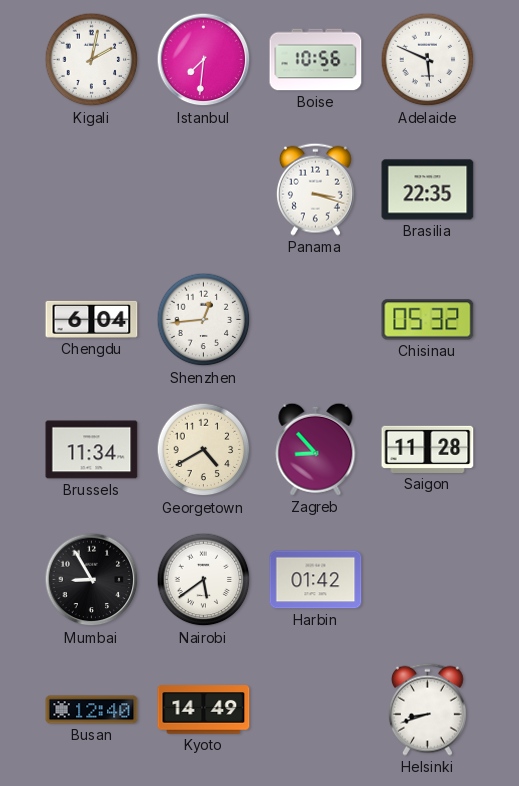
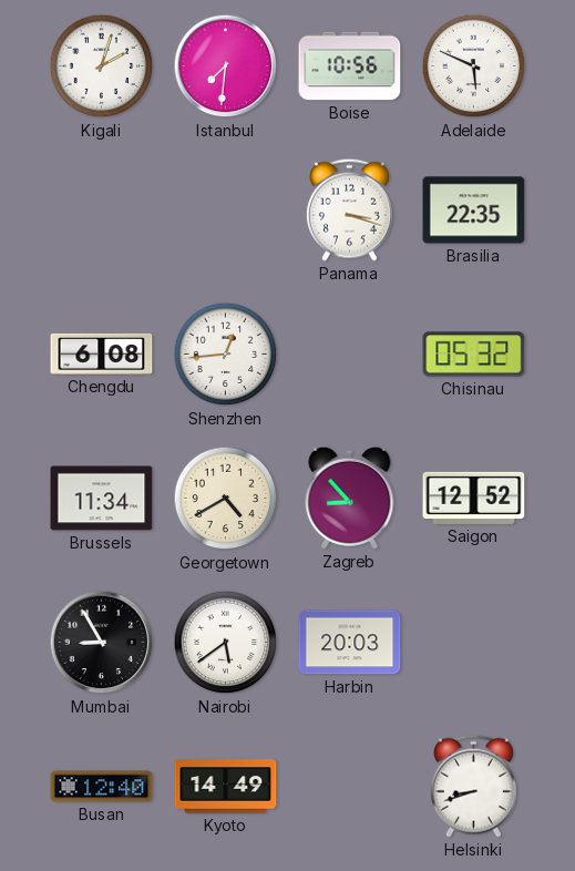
Kigali: 2:02 -> 2:03
Chengdu: 6:04 -> 6:08
Saigon: 11:28 -> 12:52
Harbin: 01:42 -> 20:03
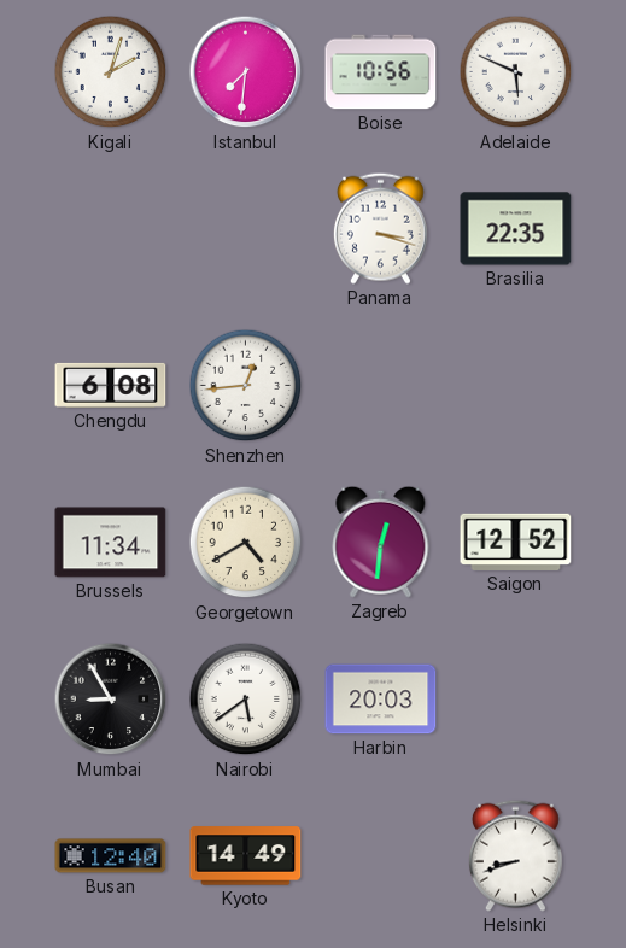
Chisinau: 05:32 -> none
Zagreb: 8:53 -> 12:31
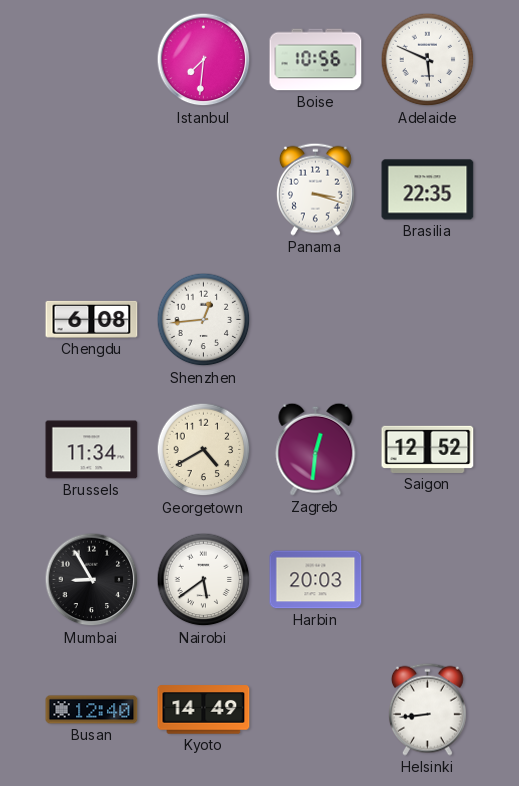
Kigali: 2:03 -> none
Helsinki: 8:42 -> 8:44
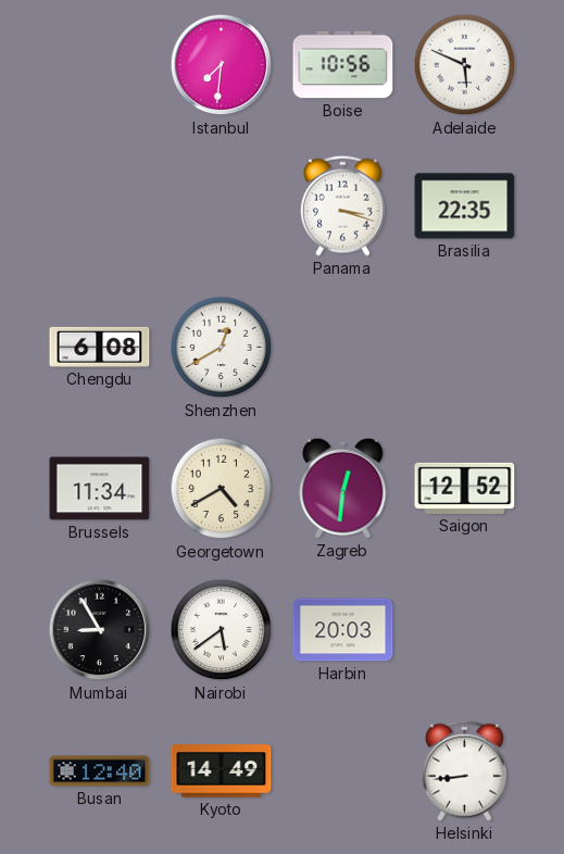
Shenzhen: 12:44 -> 12:40
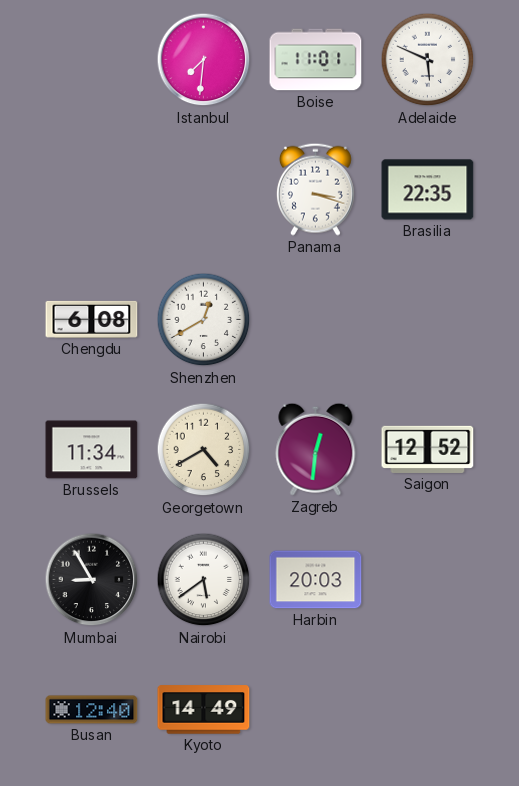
Boise: 10:56 -> 11:01
Helsinki: 8:44 -> none
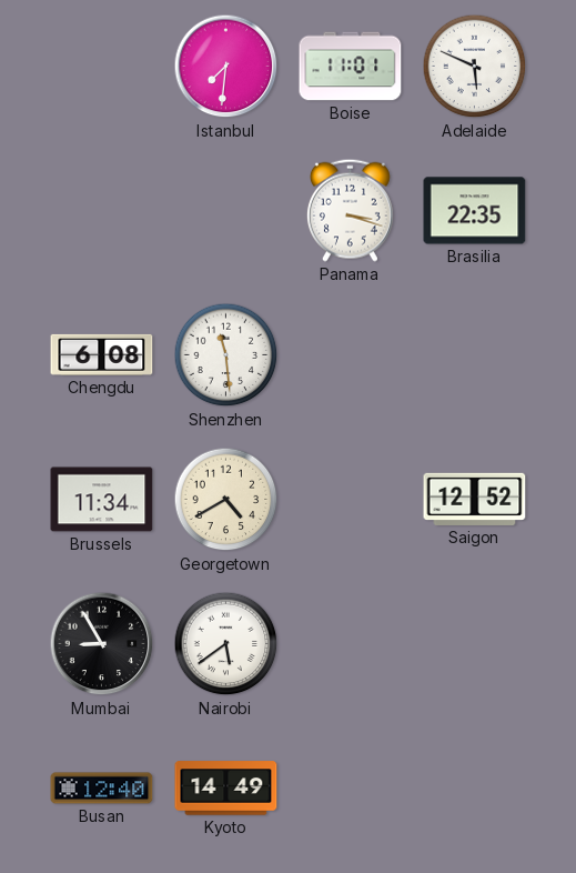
Shenzhen: 12:40 -> 11:29
Zagreb: 12:31 -> none
Harbin: 20:03 -> none
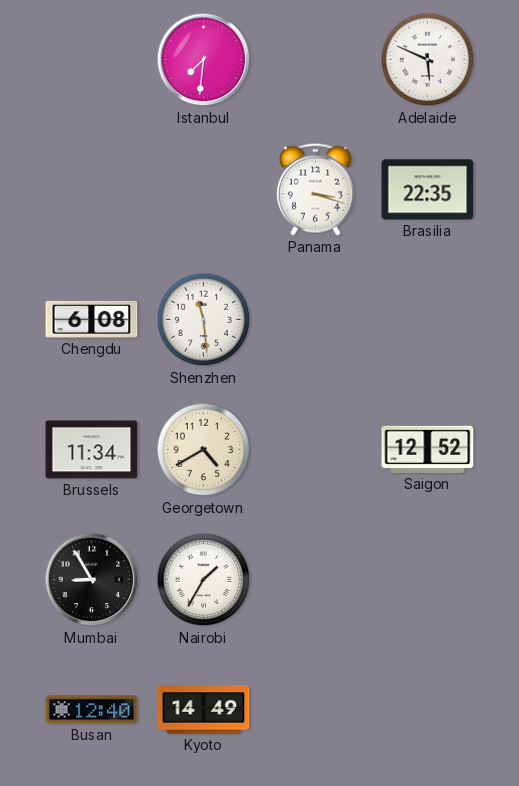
Boise: 11:01 -> none
Nairobi: 5:39 -> 1:35
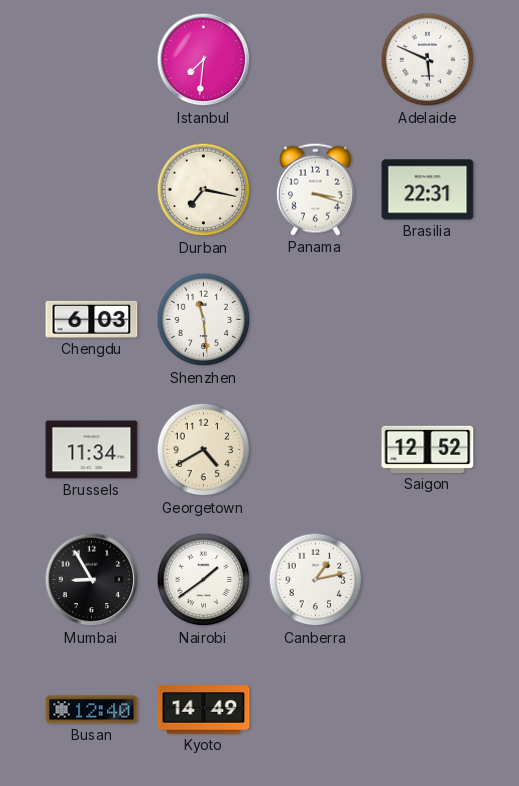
Durban: none -> 7:17
Brasilia: 22:35 -> 22:31
Chengdu: 6:08 -> 6:03
Nairobi: 1:35 -> 1:39
Canberra: none -> 1:13
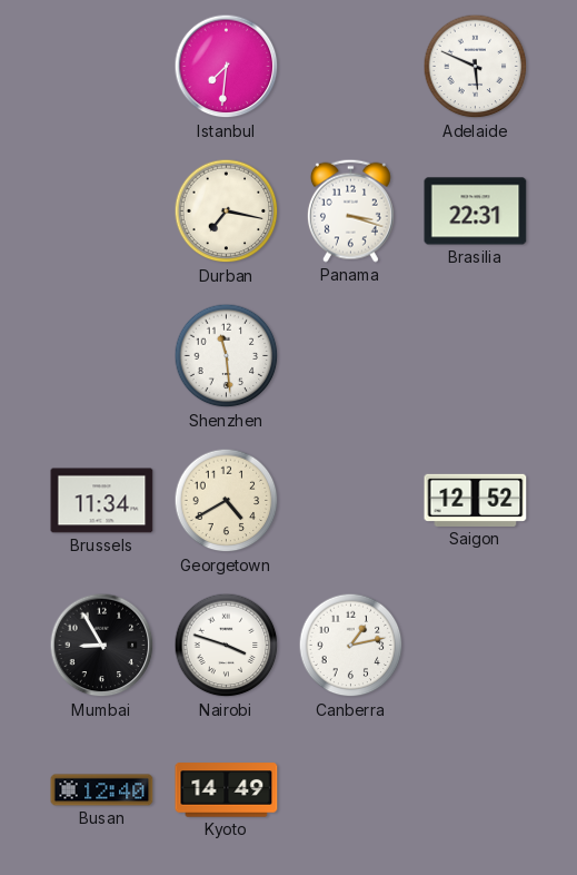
Chengdu: 6:03 -> none
Nairobi: 1:39 -> 3:48
